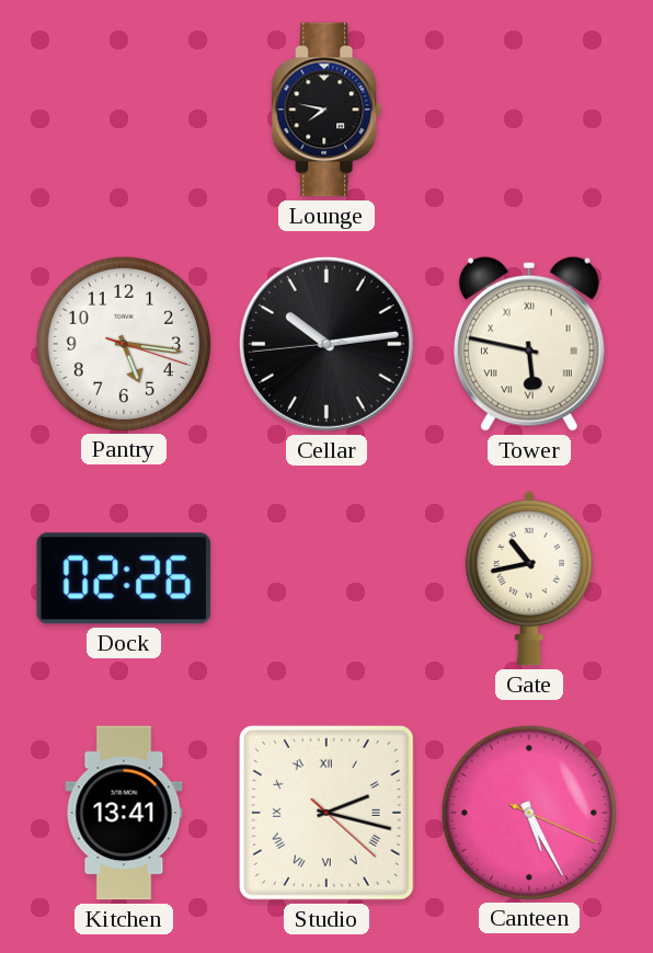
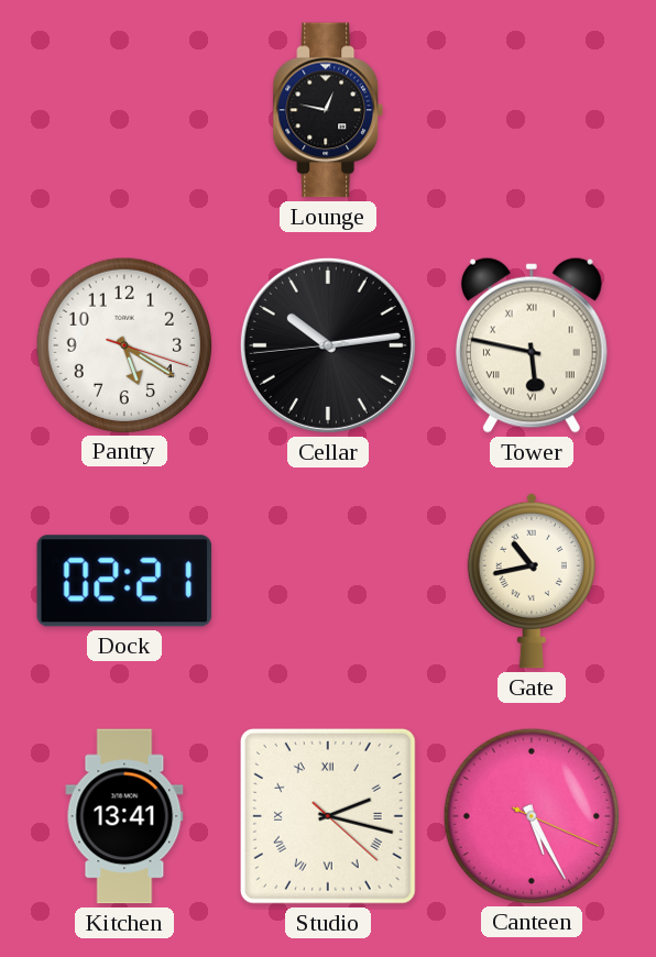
Lounge: 7:47 -> 12:47
Pantry: 5:16 -> 5:20
Dock: 02:26 -> 02:21
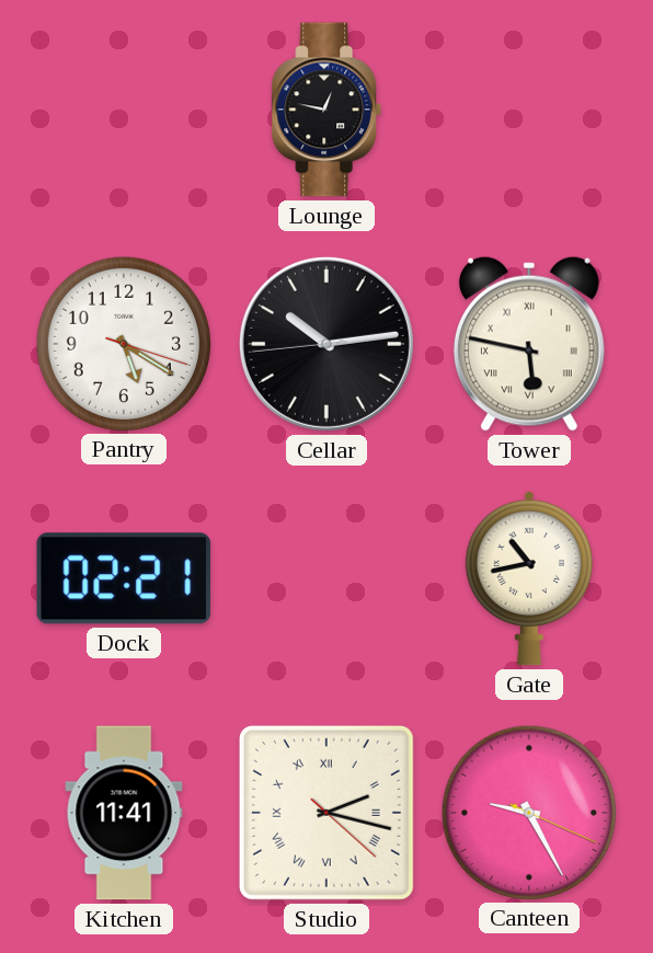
Kitchen: 13:41 -> 11:41
Canteen: 5:25 -> 9:25
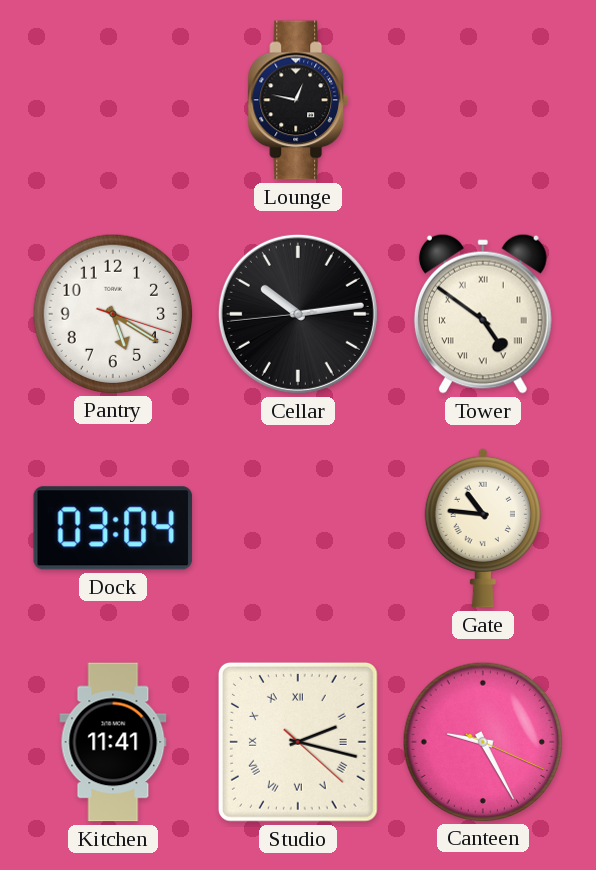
Tower: 5:47 -> 4:51
Dock: 02:21 -> 03:04
Gate: 10:43 -> 10:46
